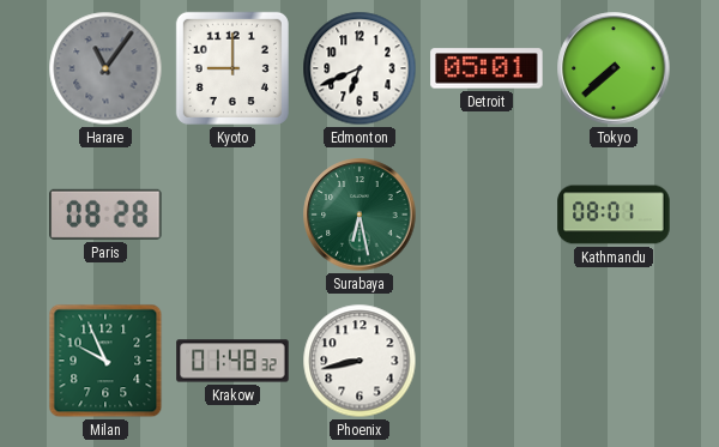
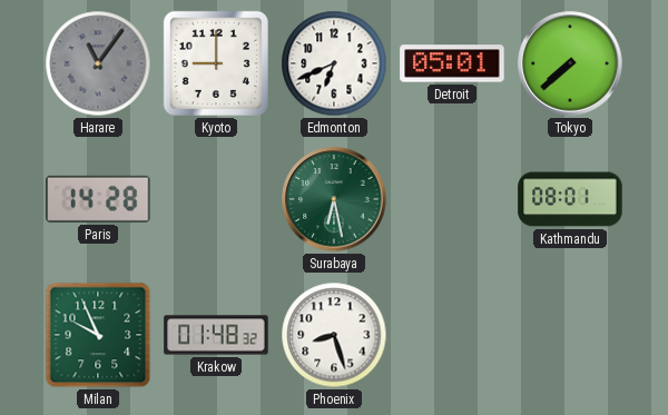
Paris: 08:28 -> 14:28
Phoenix: 8:43 -> 8:27
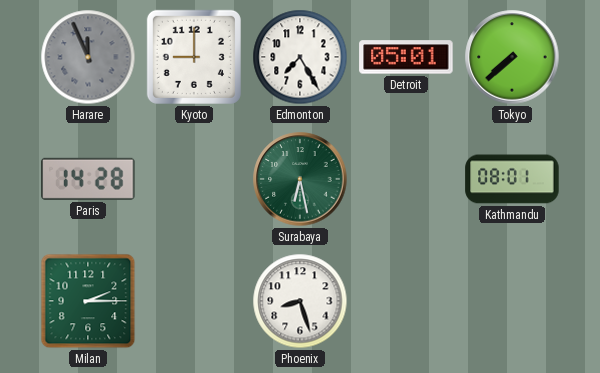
Harare: 11:06 -> 11:56
Edmonton: 6:41 -> 7:25
Milan: 9:56 -> 2:15
Krakow: 01:48 -> none
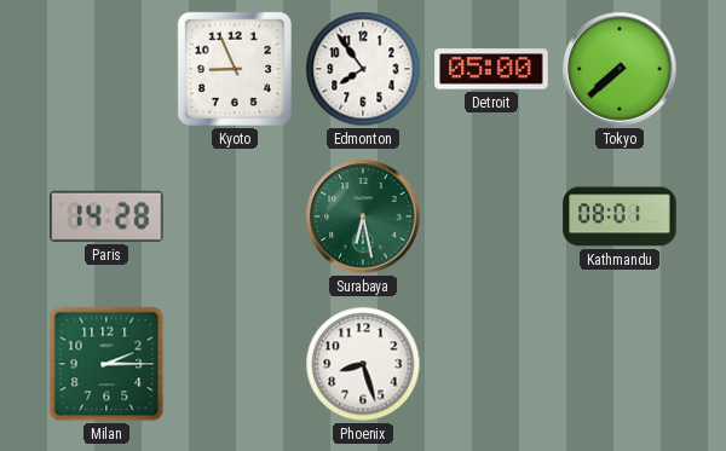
Harare: 11:56 -> none
Kyoto: 9:00 -> 8:56
Edmonton: 7:25 -> 7:54
Detroit: 05:01 -> 05:00
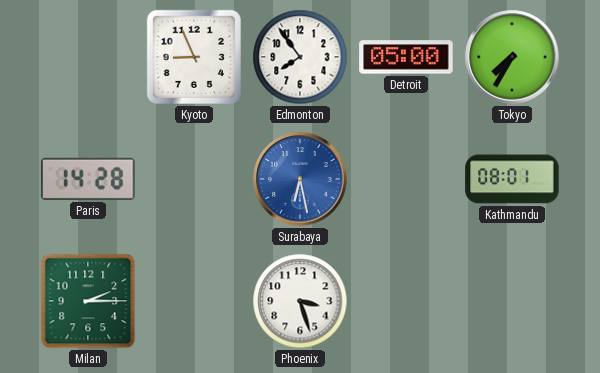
Tokyo: 7:38 -> 7:35
Surabaya dial: green -> blue
Phoenix: 8:27 -> 3:27
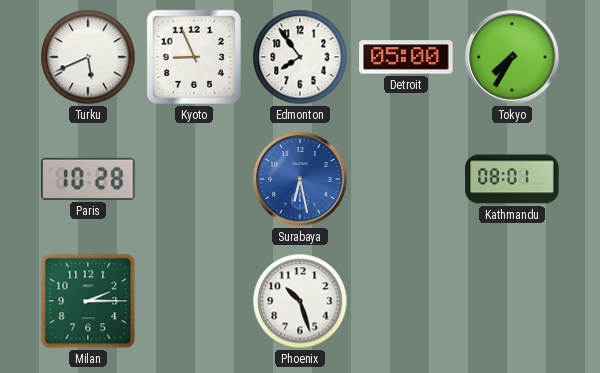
Turku: none -> 5:41
Paris: 14:28 -> 10:28
Phoenix: 3:27 -> 10:27
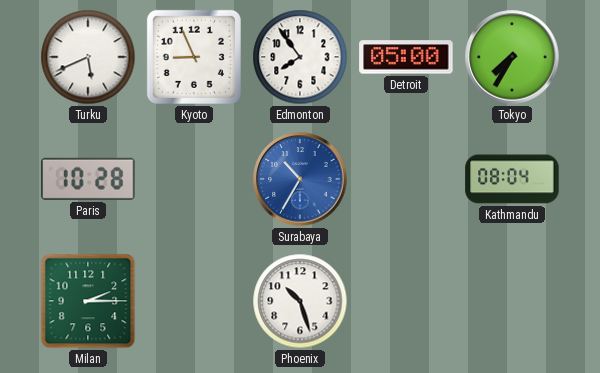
Surabaya: 6:28 -> 10:35
Kathmandu: 08:01 -> 08:04
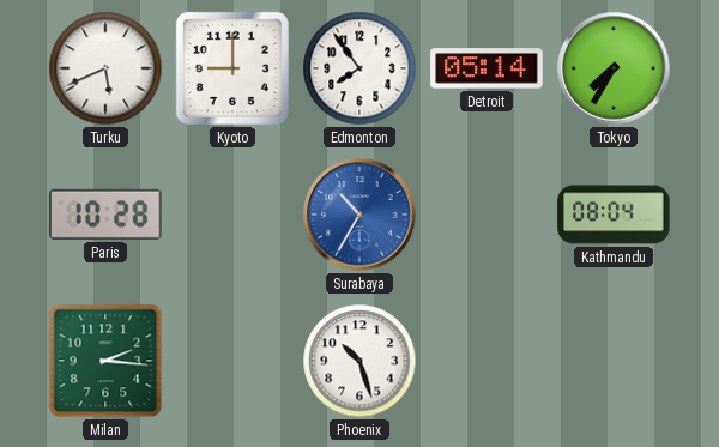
Kyoto: 8:56 -> 9:00
Detroit: 05:00 -> 05:14
Milan: 2:15 -> 2:16
